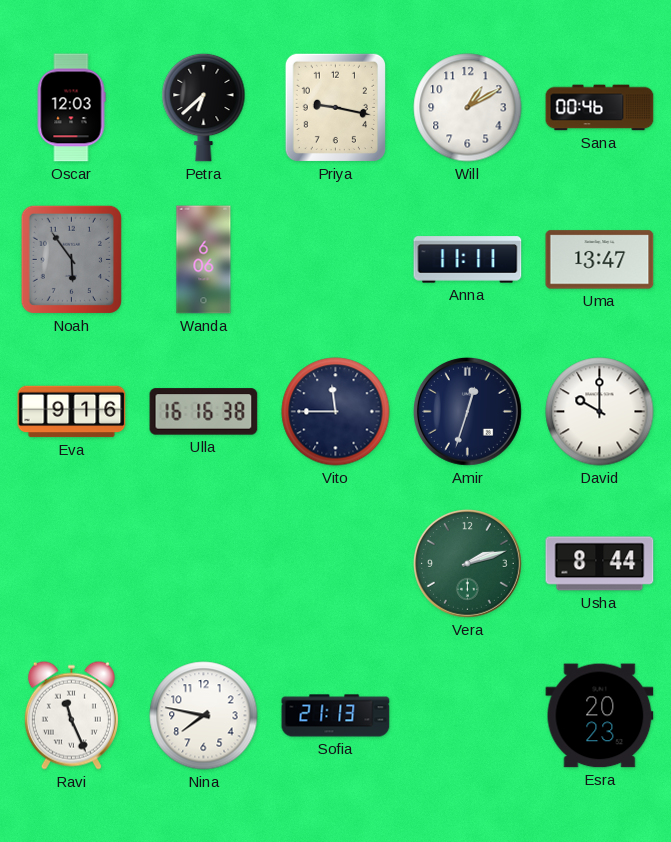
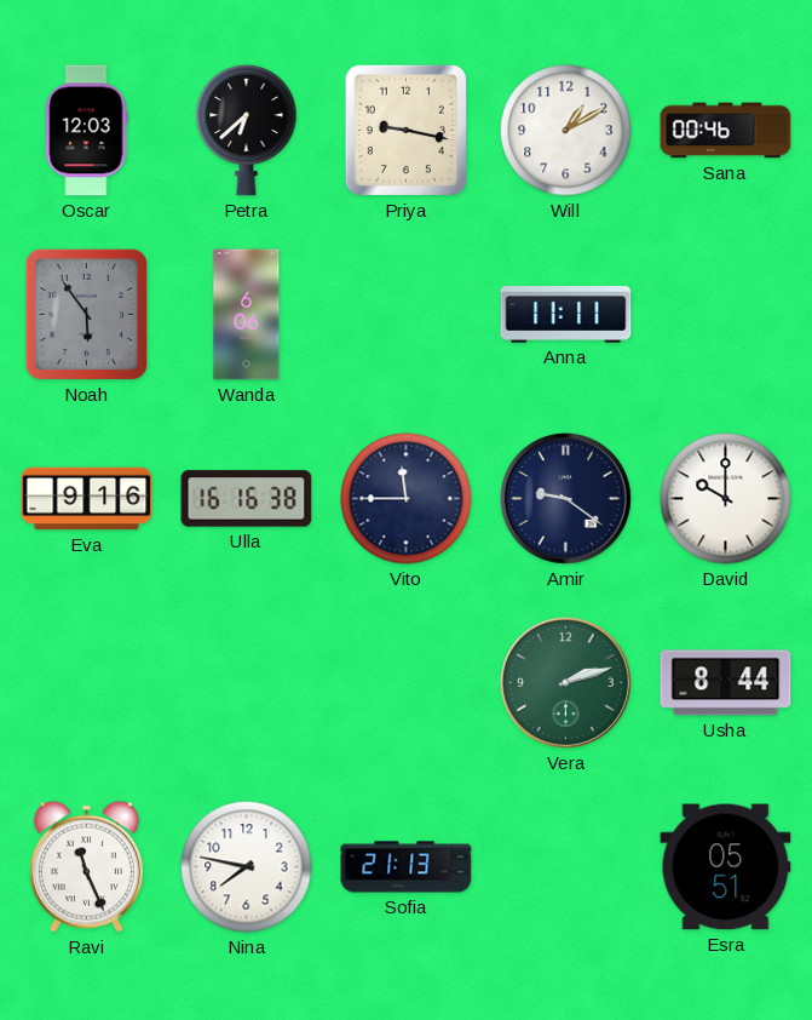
Uma: 13:47 -> none
Amir: 12:33 -> 9:21
Esra: 20:23 -> 05:51
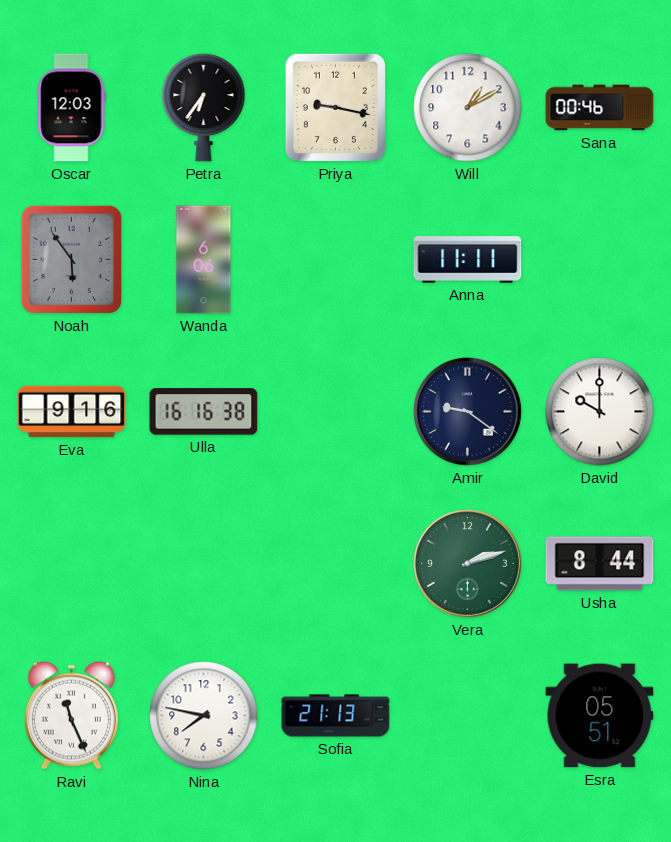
Petra: 6:38 -> 6:36
Vito: 11:45 -> none
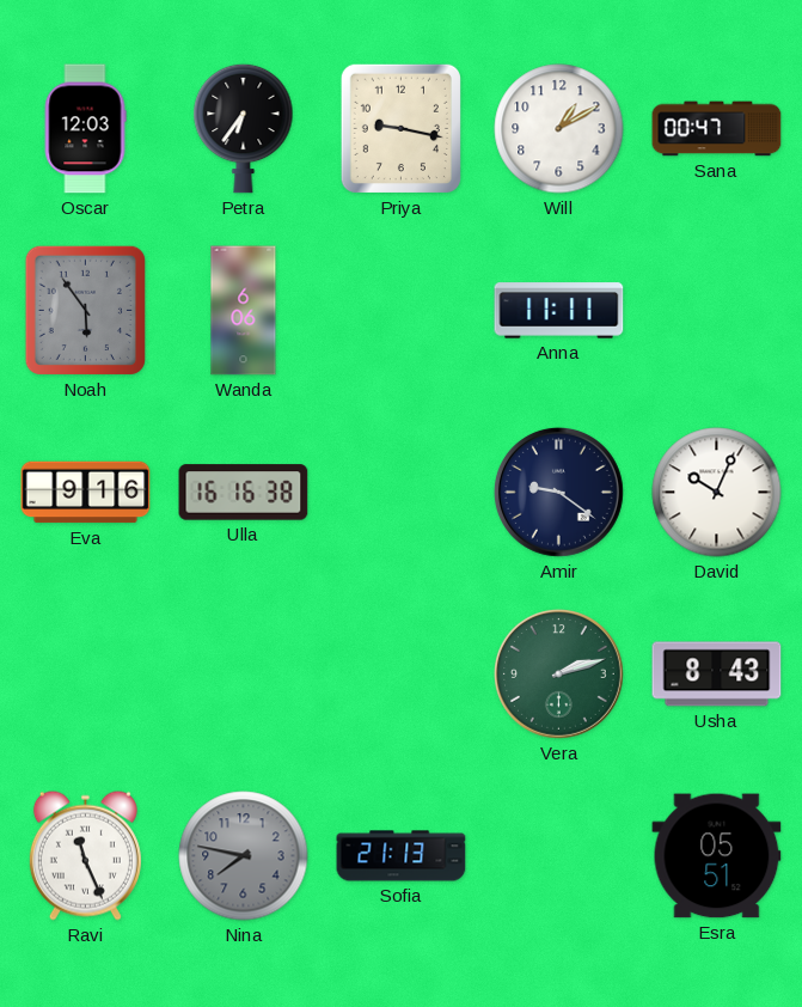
Sana: 00:46 -> 00:47
David: 10:00 -> 10:04
Usha: 8:44 -> 8:43
Nina dial: white -> grey
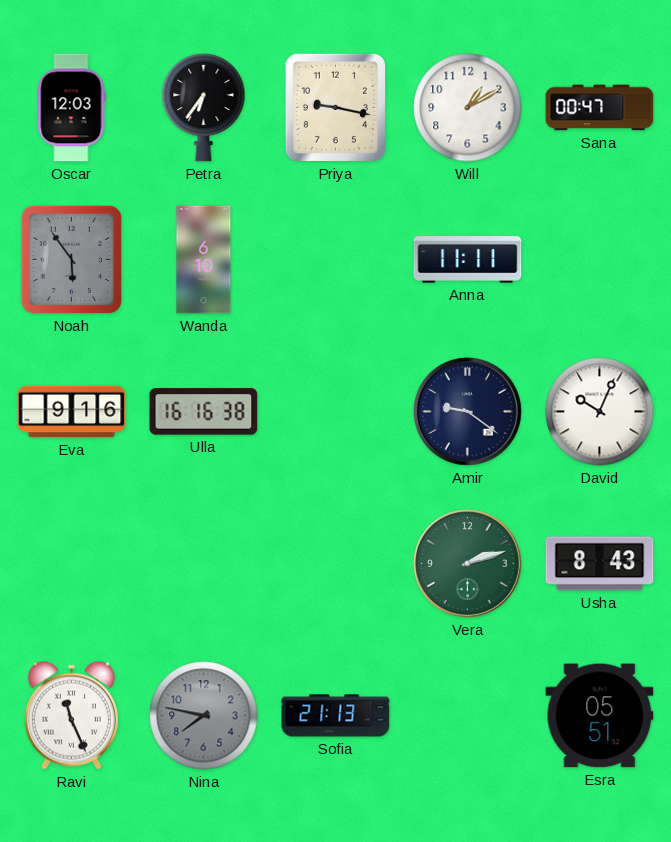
Wanda: 6:06 -> 6:10
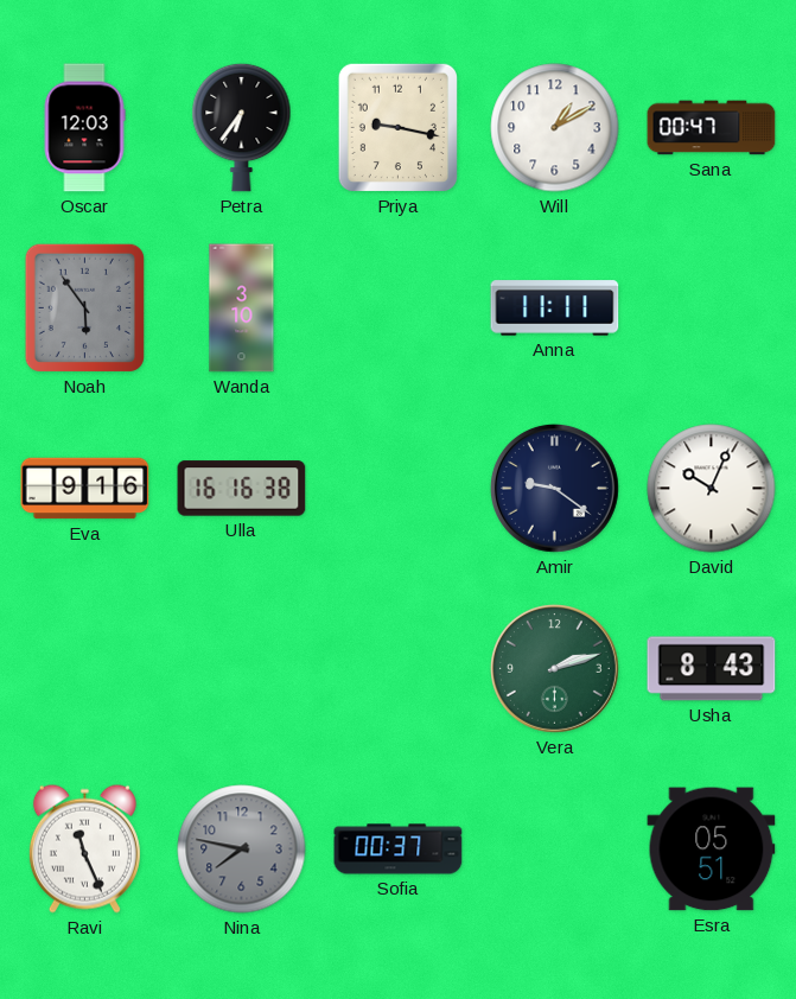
Wanda: 6:10 -> 3:10
Sofia: 21:13 -> 00:37
